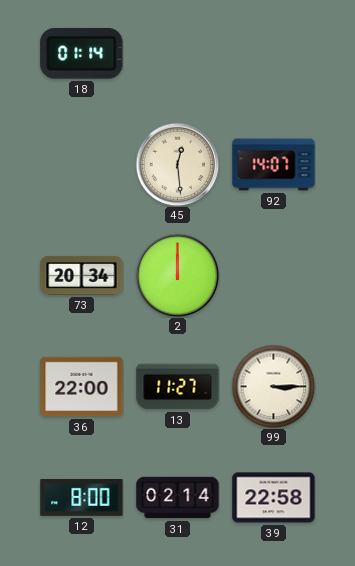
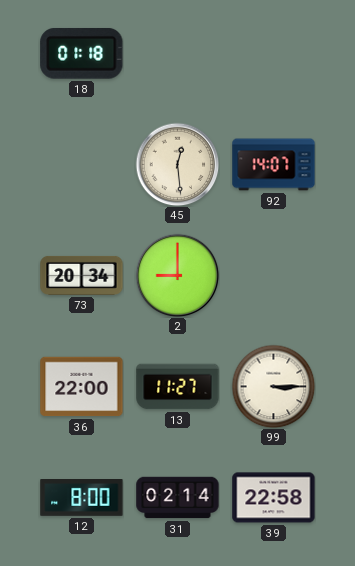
18: 01:14 -> 01:18
2: 12:00 -> 9:00
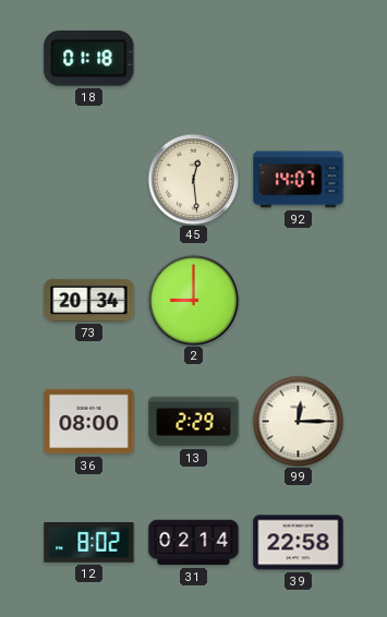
36: 22:00 -> 08:00
13: 11:27 -> 2:29
99: 3:15 -> 12:15
12: 8:00 -> 8:02
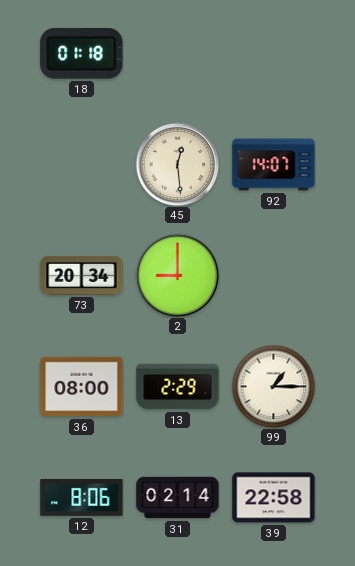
99: 12:15 -> 1:15
12: 8:02 -> 8:06
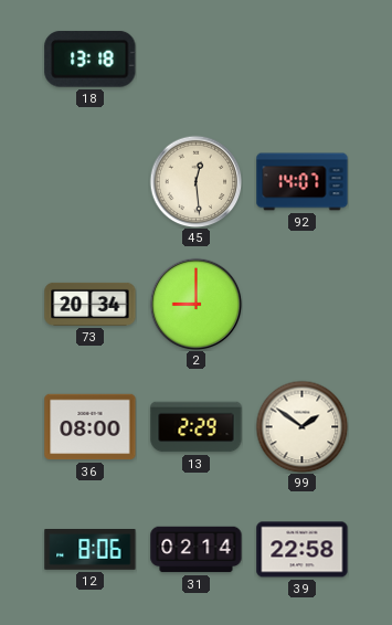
18: 01:18 -> 13:18
99: 1:15 -> 1:51
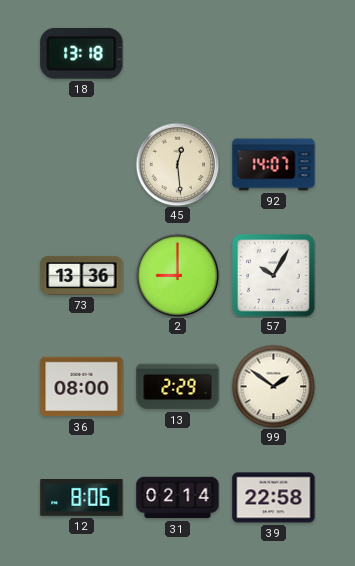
73: 20:34 -> 13:36
57: none -> 10:05
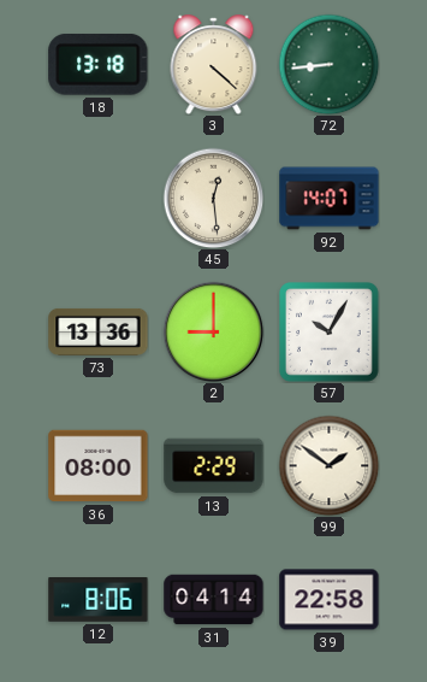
3: none -> 4:22
72: none -> 8:44
31: 02:14 -> 04:14
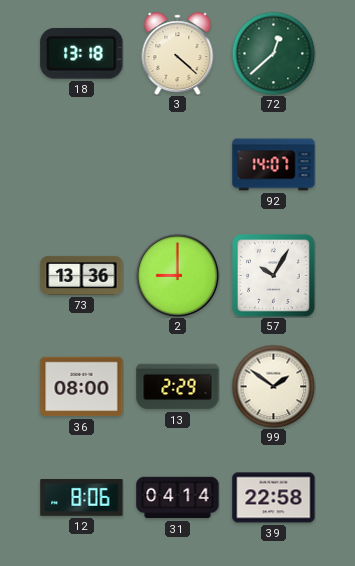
72: 8:44 -> 12:38
45: 12:29 -> none
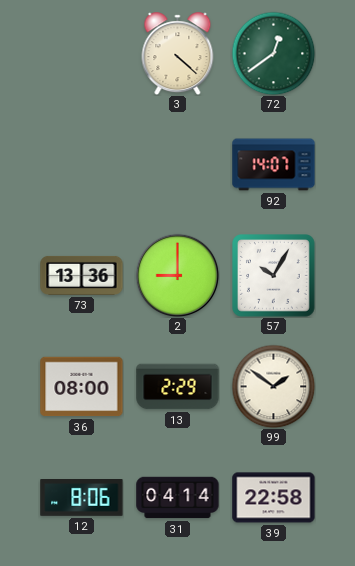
18: 13:18 -> none
72: 12:38 -> 12:39
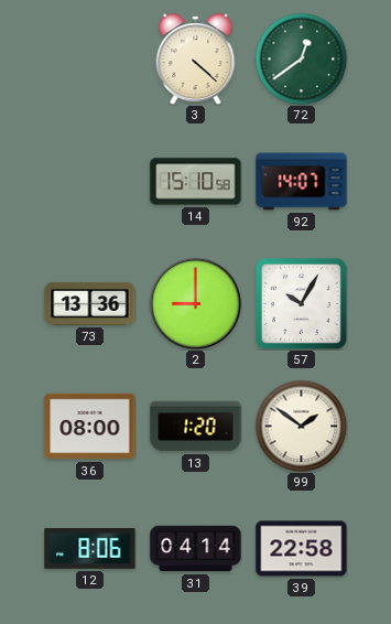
14: none -> 15:10
13: 2:29 -> 1:20
